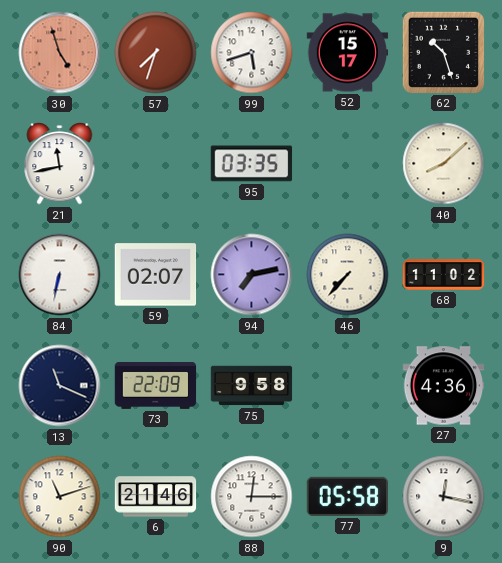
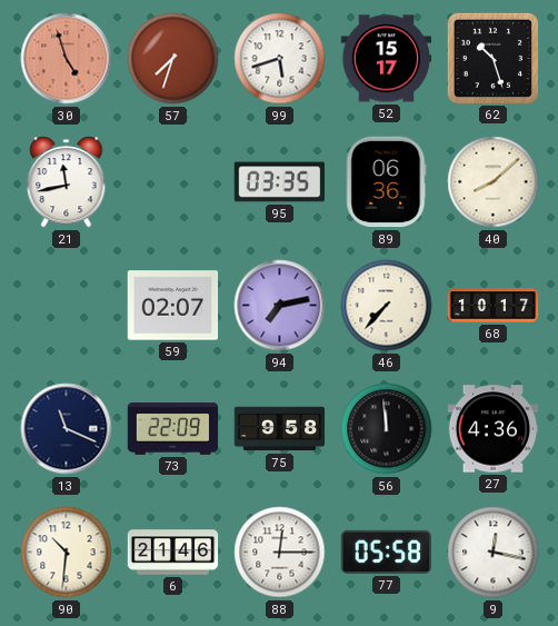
89: none -> 06:36
84: 6:32 -> none
68: 11:02 -> 10:17
56: none -> 11:59
90: 11:12 -> 10:31
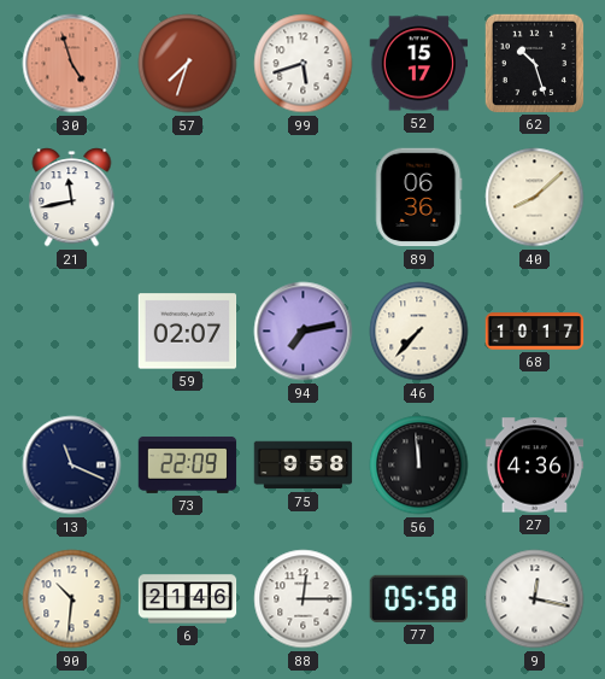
95: 03:35 -> none
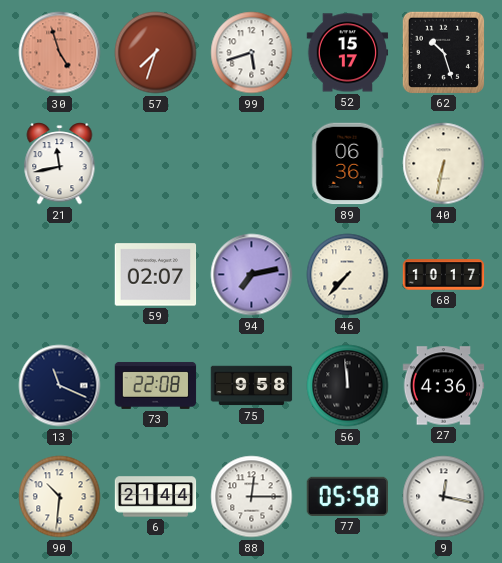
40: 8:08 -> 6:32
73: 22:09 -> 22:08
6: 21:46 -> 21:44
